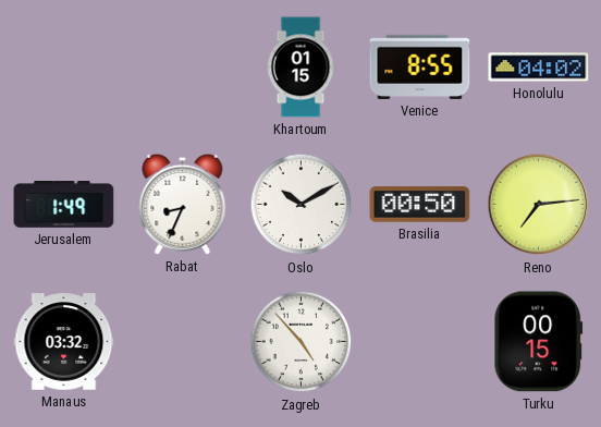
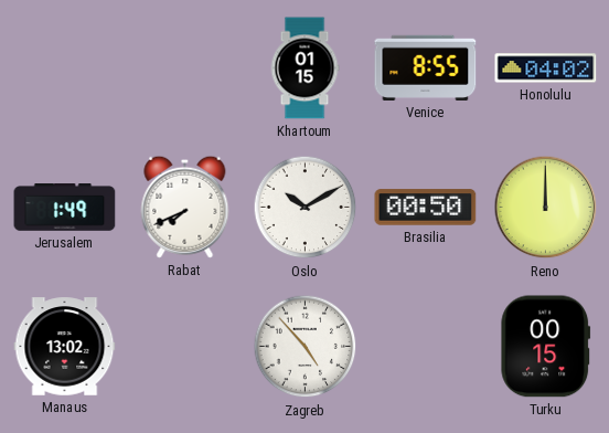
Rabat: 8:34 -> 7:41
Reno: 7:14 -> 12:00
Manaus: 03:32 -> 13:02
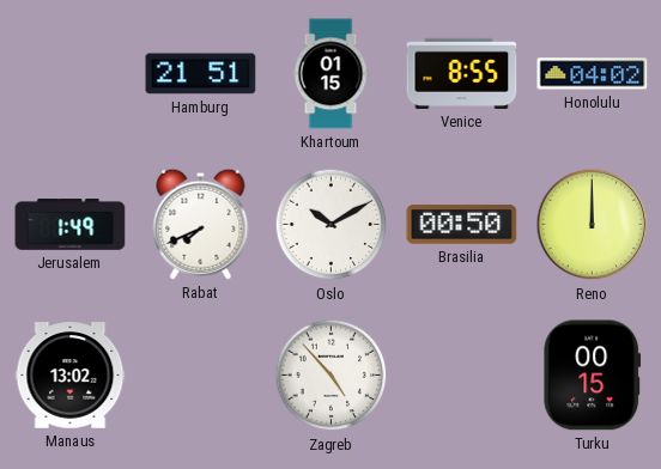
Hamburg: none -> 21:51
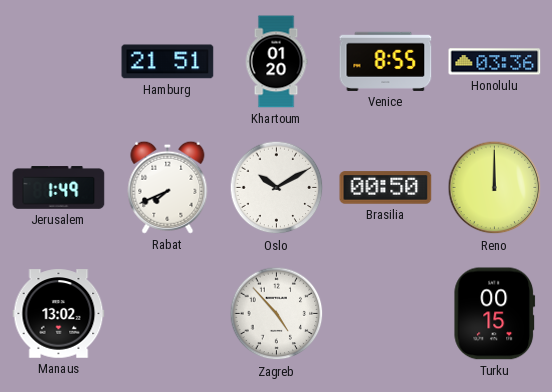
Khartoum: 01:15 -> 01:20
Honolulu: 04:02 -> 03:36
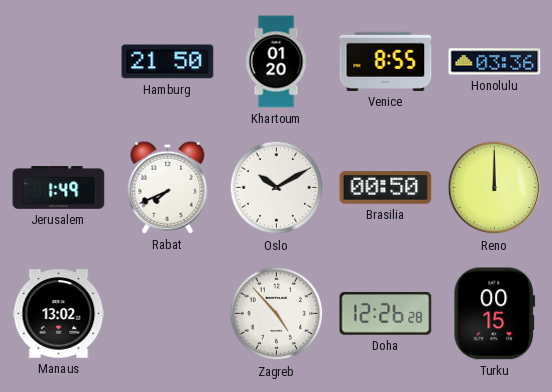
Hamburg: 21:51 -> 21:50
Doha: none -> 12:26
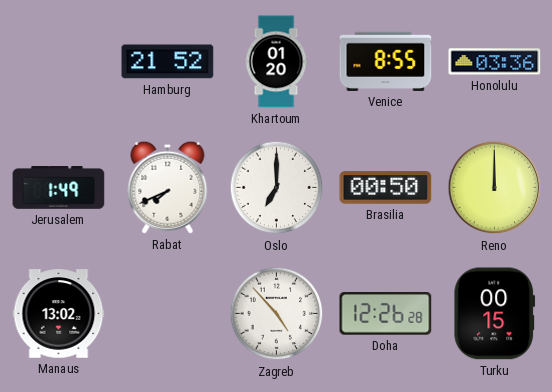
Hamburg: 21:50 -> 21:52
Oslo: 10:10 -> 7:00
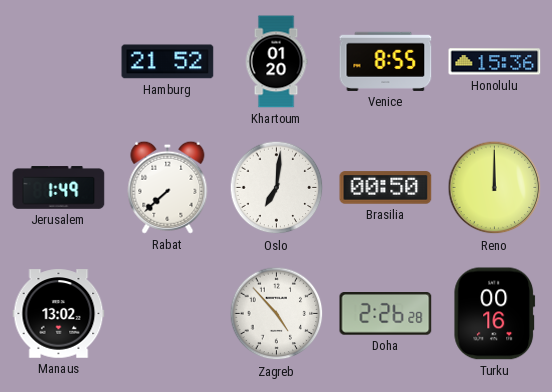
Honolulu: 03:36 -> 15:36
Rabat: 7:41 -> 7:38
Oslo: 7:00 -> 7:01
Doha: 12:26 -> 2:26
Turku: 00:15 -> 00:16
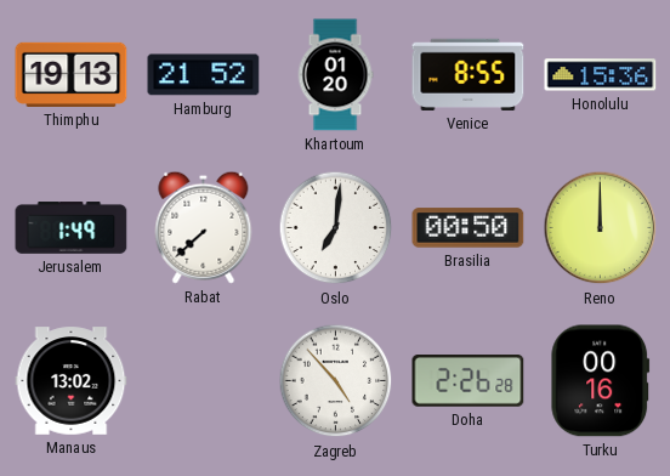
Thimphu: none -> 19:13
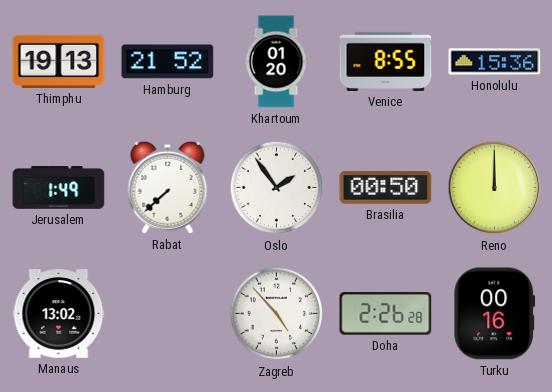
Oslo: 7:01 -> 1:54
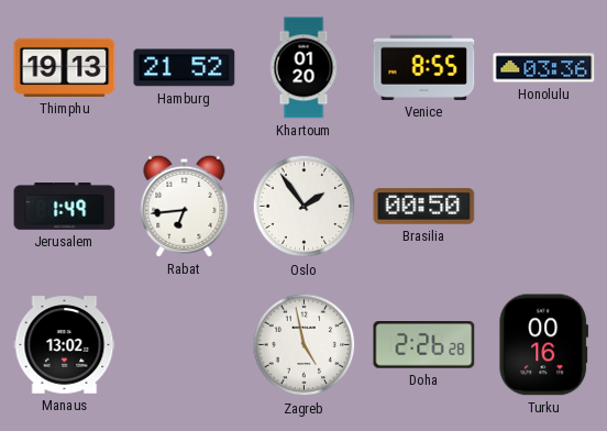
Honolulu: 15:36 -> 03:36
Rabat: 7:38 -> 6:44
Reno: 12:00 -> none
Zagreb: 4:53 -> 4:58
